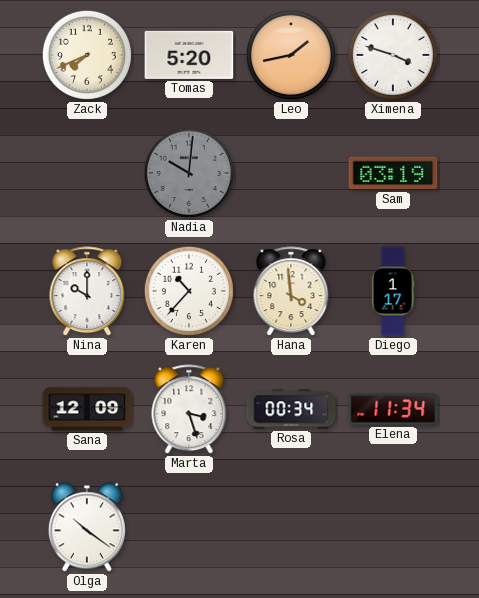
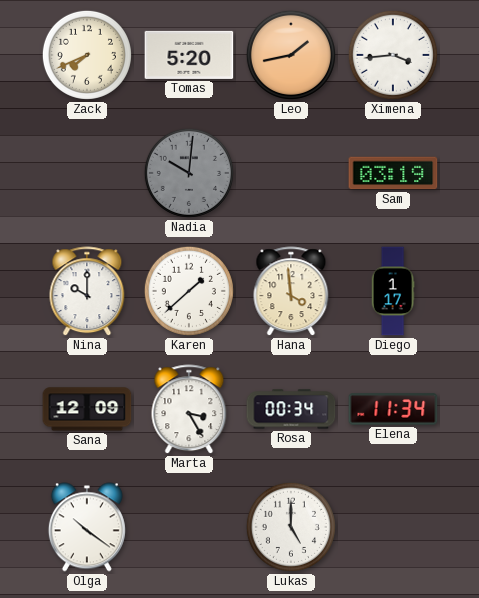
Ximena: 3:48 -> 3:44
Karen: 10:37 -> 1:38
Marta: 3:27 -> 3:25
Lukas: none -> 5:00
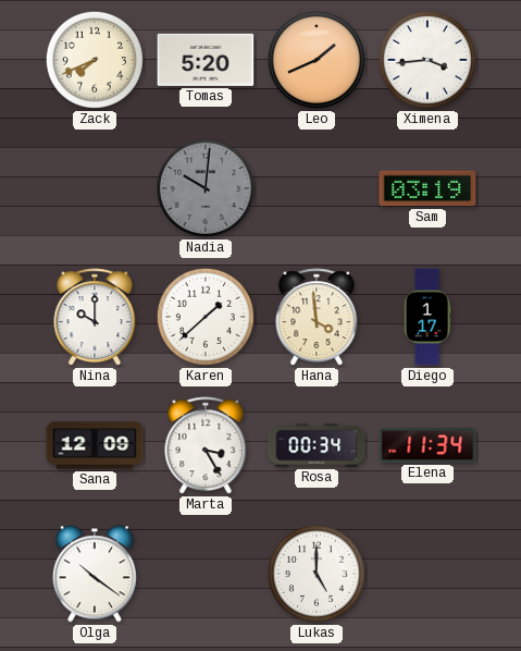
Leo: 1:43 -> 1:41
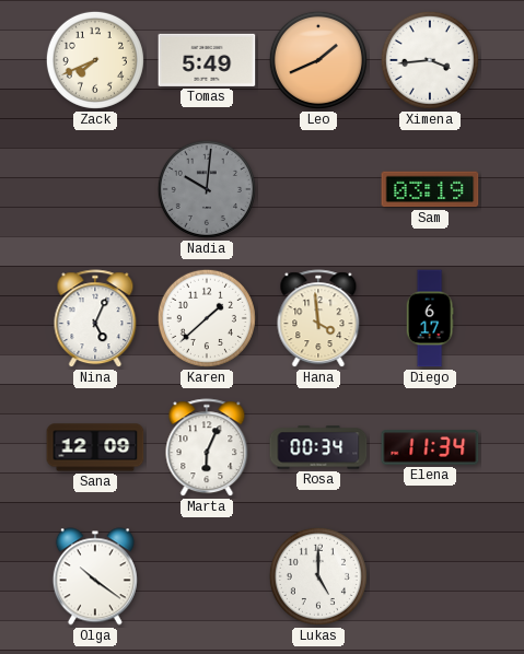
Tomas: 5:20 -> 5:49
Nina: 10:00 -> 5:04
Diego: 1:17 -> 6:17
Marta: 3:25 -> 6:04
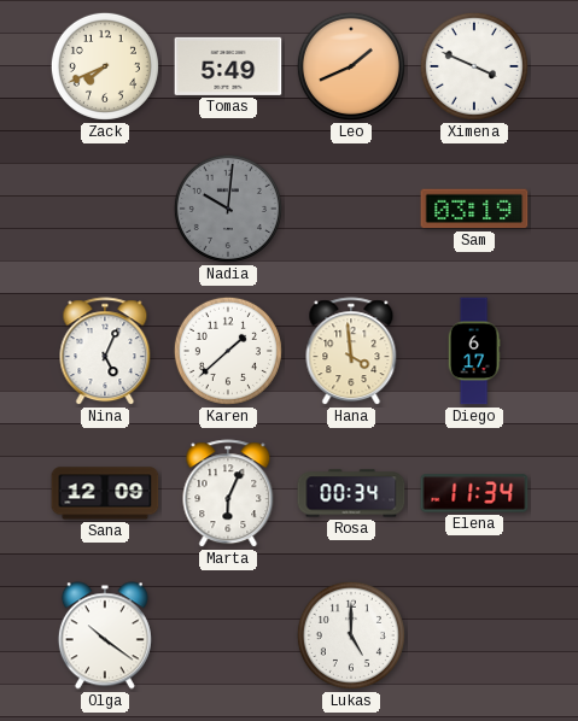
Ximena: 3:44 -> 3:49
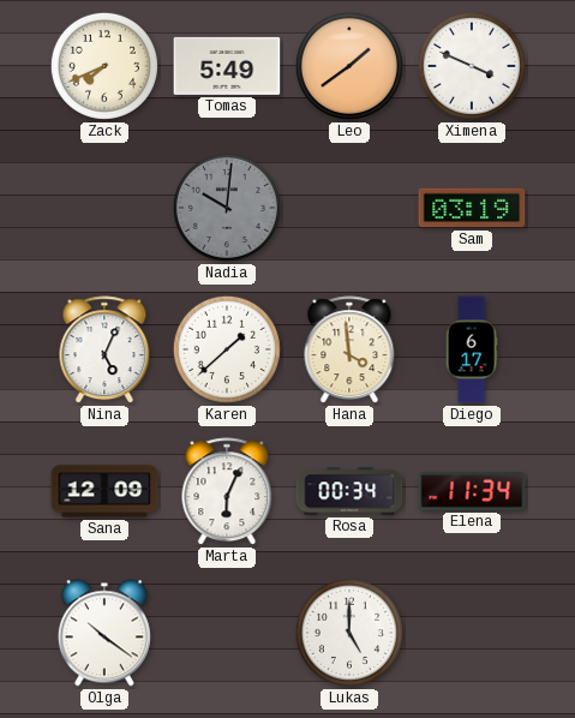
Leo: 1:41 -> 1:39
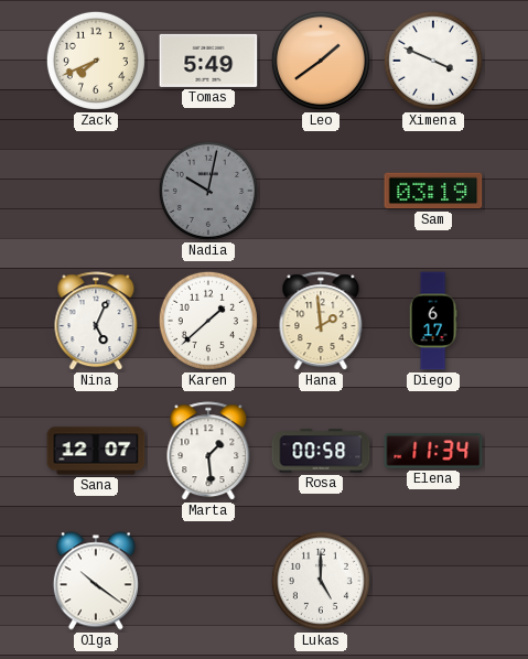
Nadia: 10:01 -> 10:02
Hana: 3:59 -> 1:59
Sana: 12:09 -> 12:07
Marta: 6:04 -> 1:29
Rosa: 00:34 -> 00:58
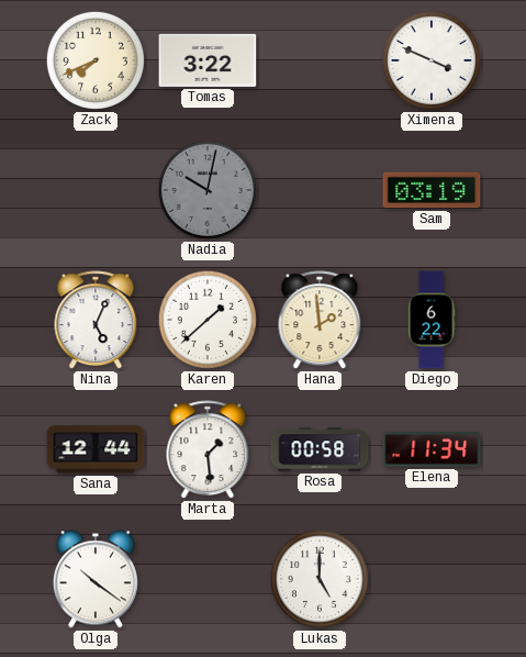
Tomas: 5:49 -> 3:22
Leo: 1:39 -> none
Diego: 6:17 -> 6:22
Sana: 12:07 -> 12:44
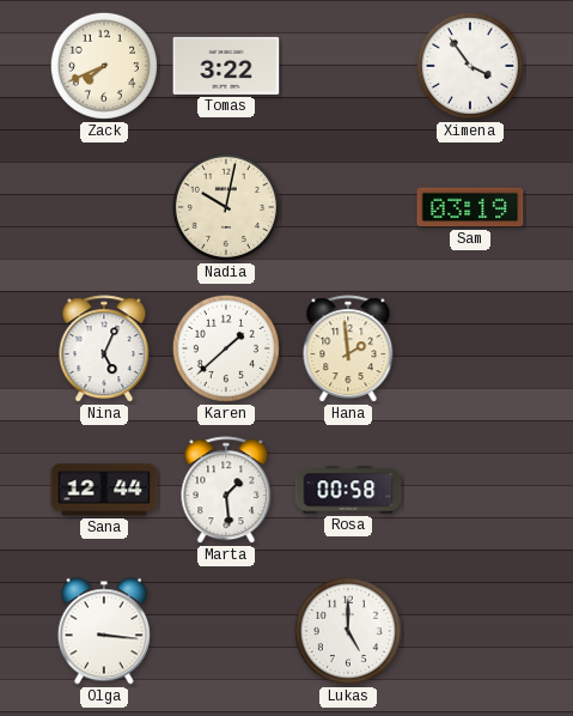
Ximena: 3:49 -> 3:54
Nadia dial: grey -> cream
Diego: 6:22 -> none
Elena: 11:34 -> none
Olga: 10:21 -> 3:16
